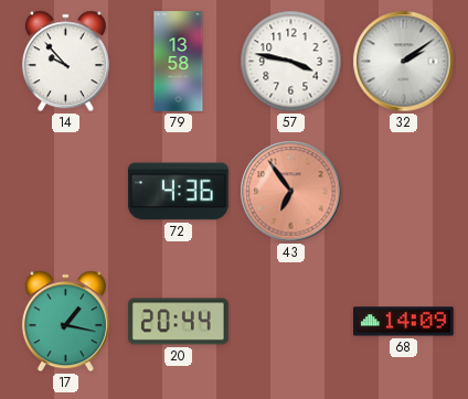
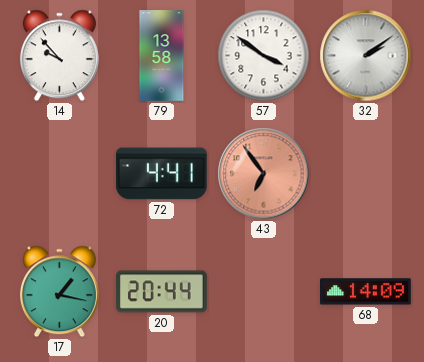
57: 3:47 -> 3:51
72: 4:36 -> 4:41
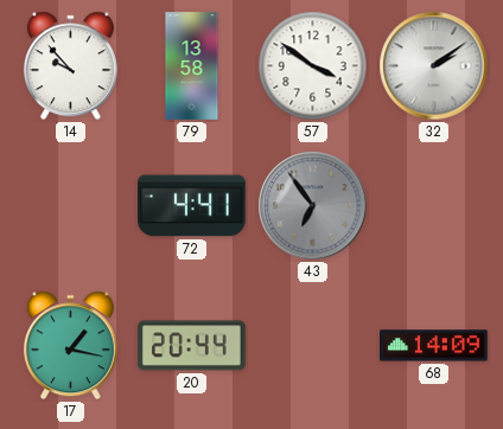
43 dial: salmon -> grey
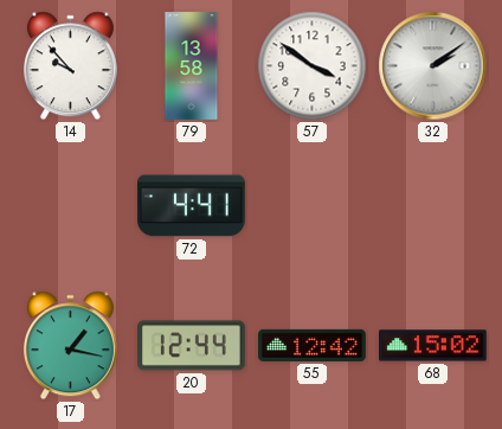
43: 6:54 -> none
20: 20:44 -> 12:44
55: none -> 12:42
68: 14:09 -> 15:02
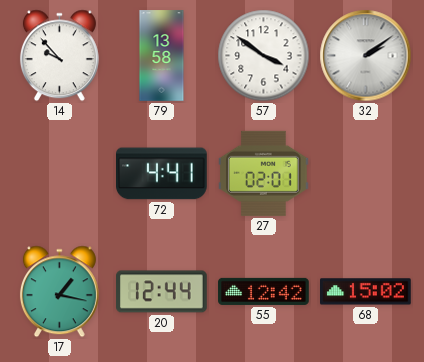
27: none -> 02:01
